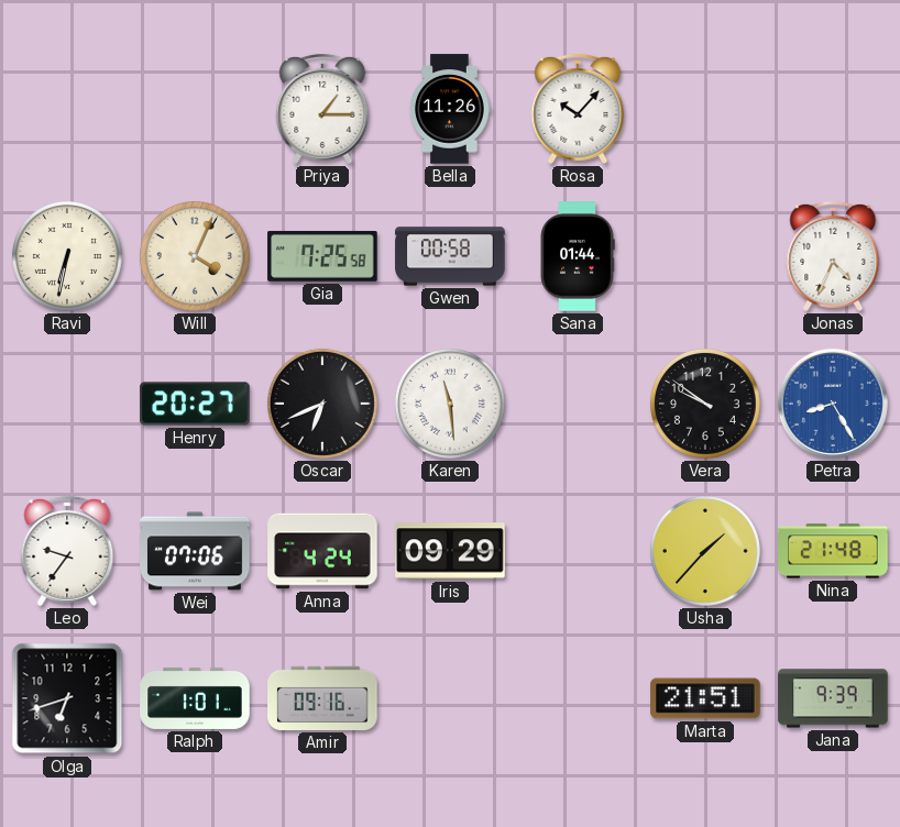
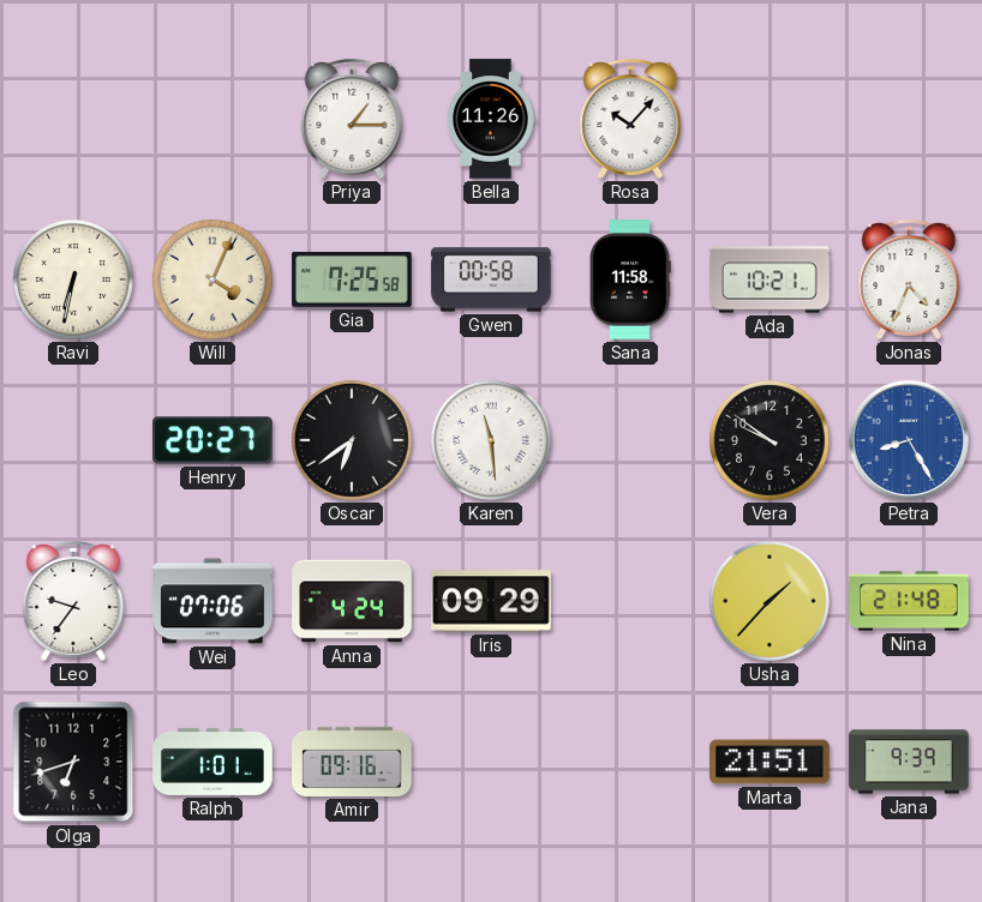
Sana: 01:44 -> 11:58
Ada: none -> 10:21
Oscar: 6:41 -> 6:39
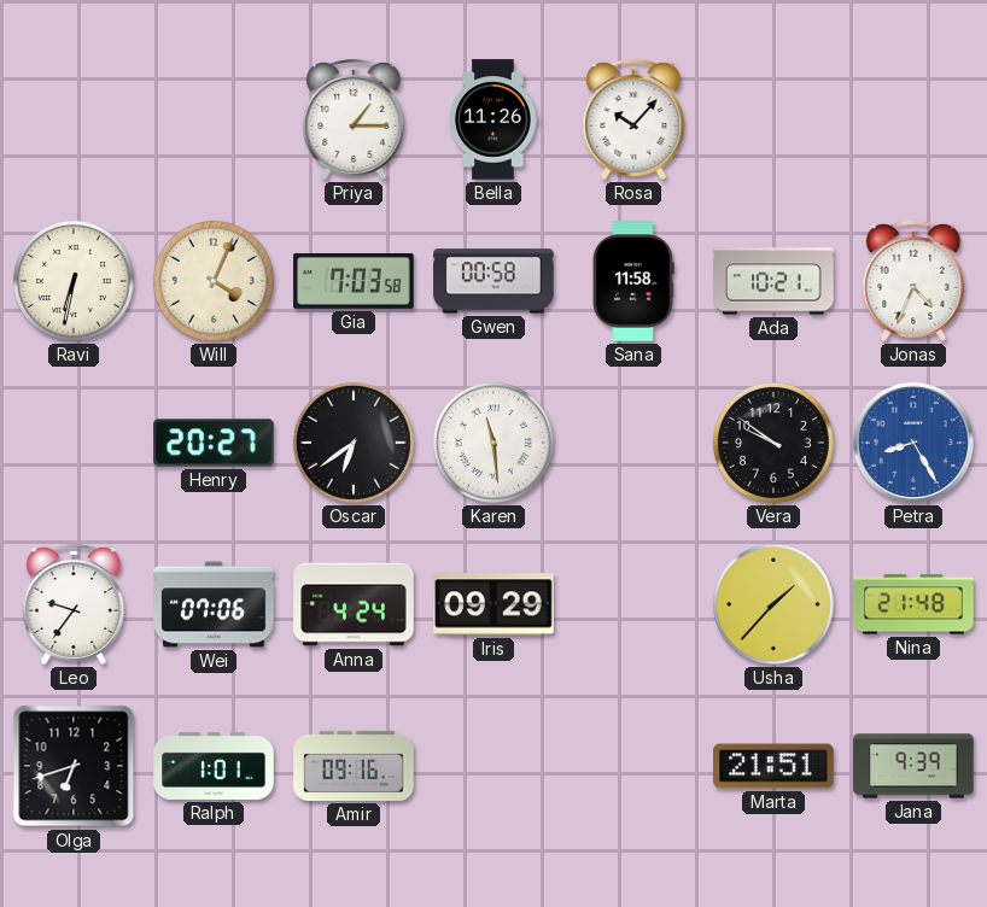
Gia: 7:25 -> 7:03
